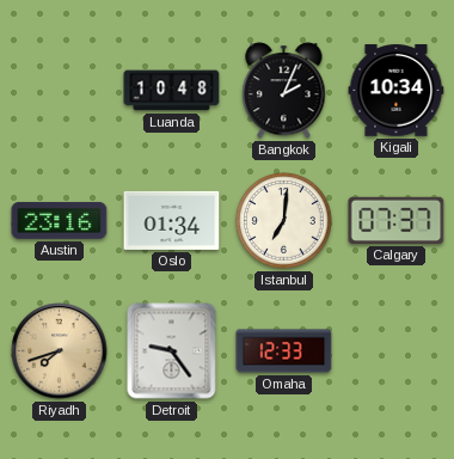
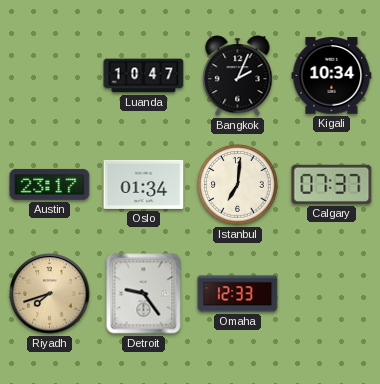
Luanda: 10:48 -> 10:47
Austin: 23:16 -> 23:17
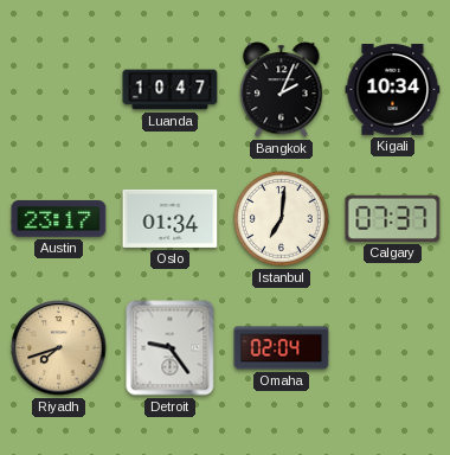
Omaha: 12:33 -> 02:04
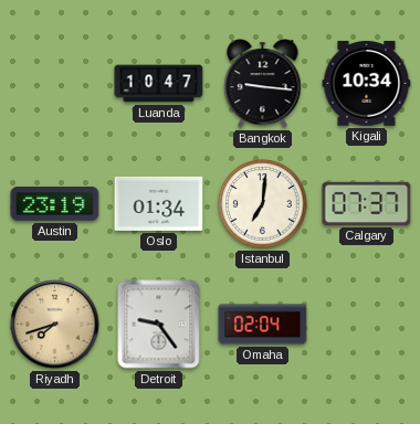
Bangkok: 2:04 -> 9:16
Austin: 23:17 -> 23:19
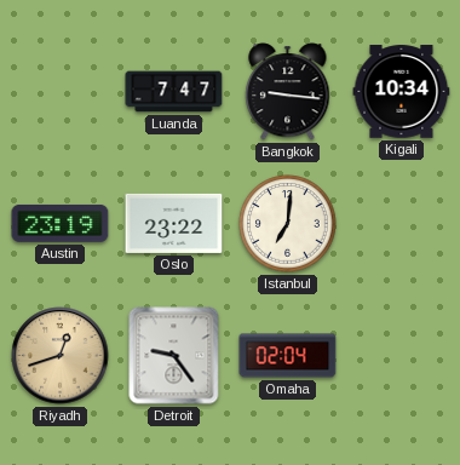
Luanda: 10:47 -> 7:47
Oslo: 01:34 -> 23:22
Calgary: 07:37 -> none
Riyadh: 7:42 -> 12:42
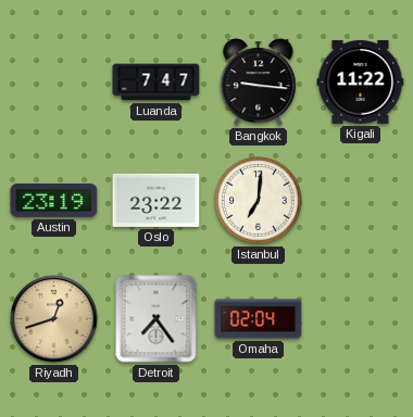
Kigali: 10:34 -> 11:22
Detroit: 9:24 -> 7:24
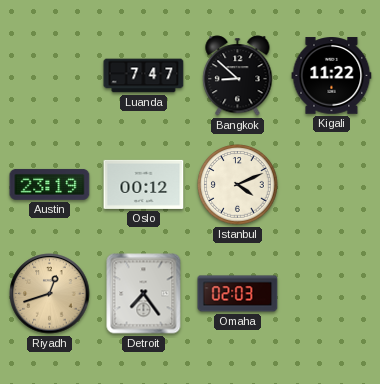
Bangkok: 9:16 -> 8:52
Oslo: 23:22 -> 00:12
Istanbul: 7:01 -> 4:11
Omaha: 02:04 -> 02:03
